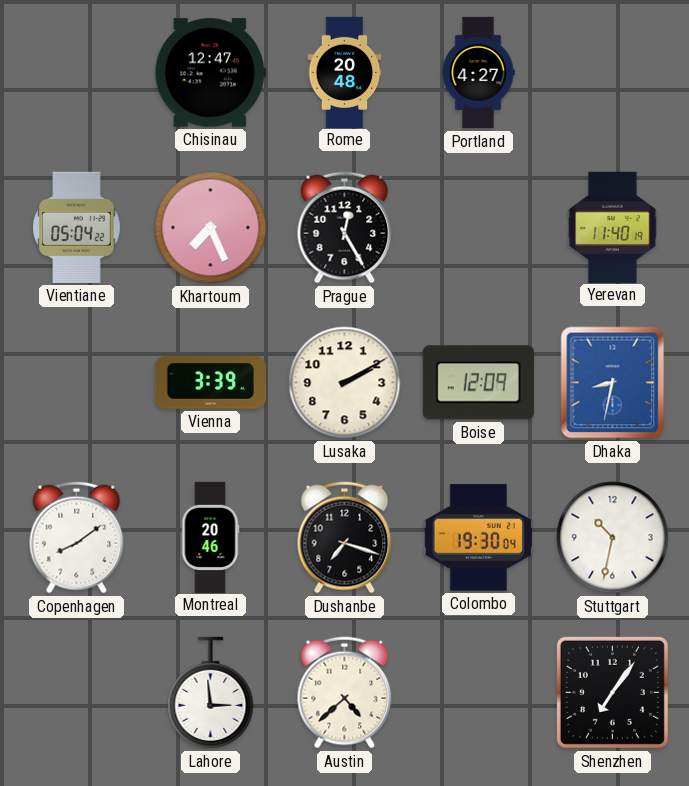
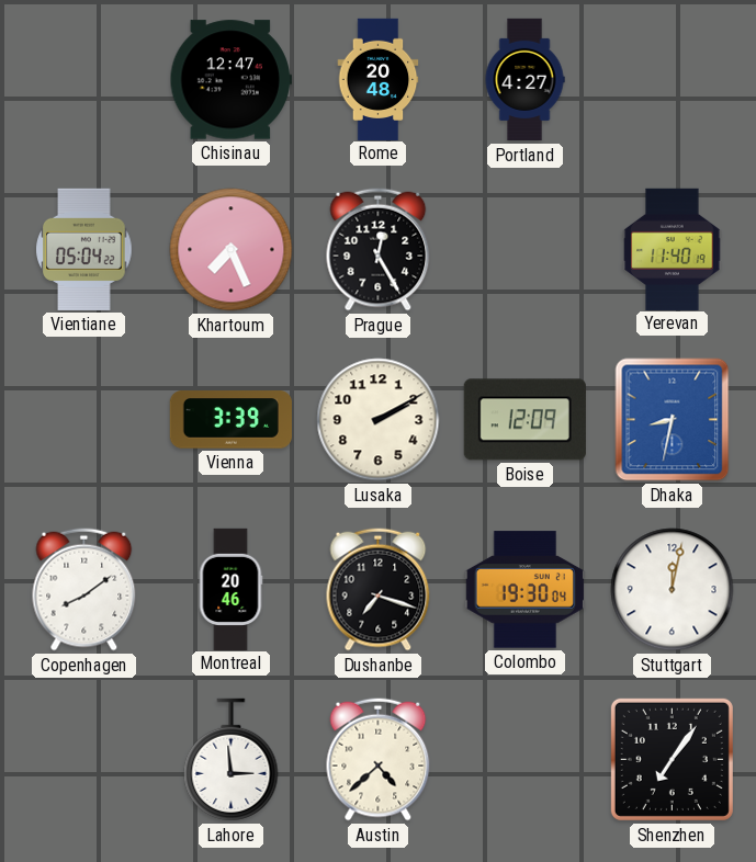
Stuttgart: 10:32 -> 12:02
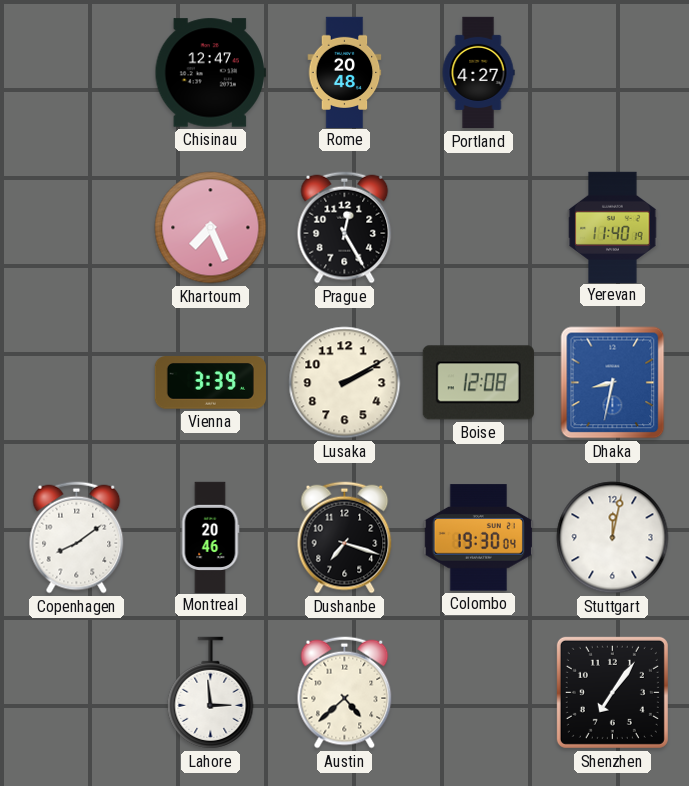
Vientiane: 05:04 -> none
Boise: 12:09 -> 12:08
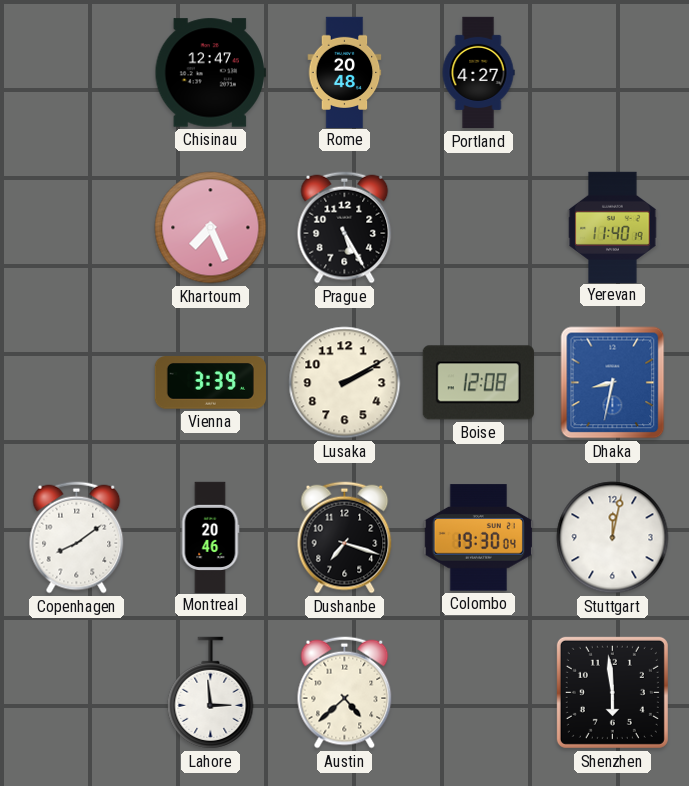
Prague: 12:25 -> 5:25
Shenzhen: 7:06 -> 5:59
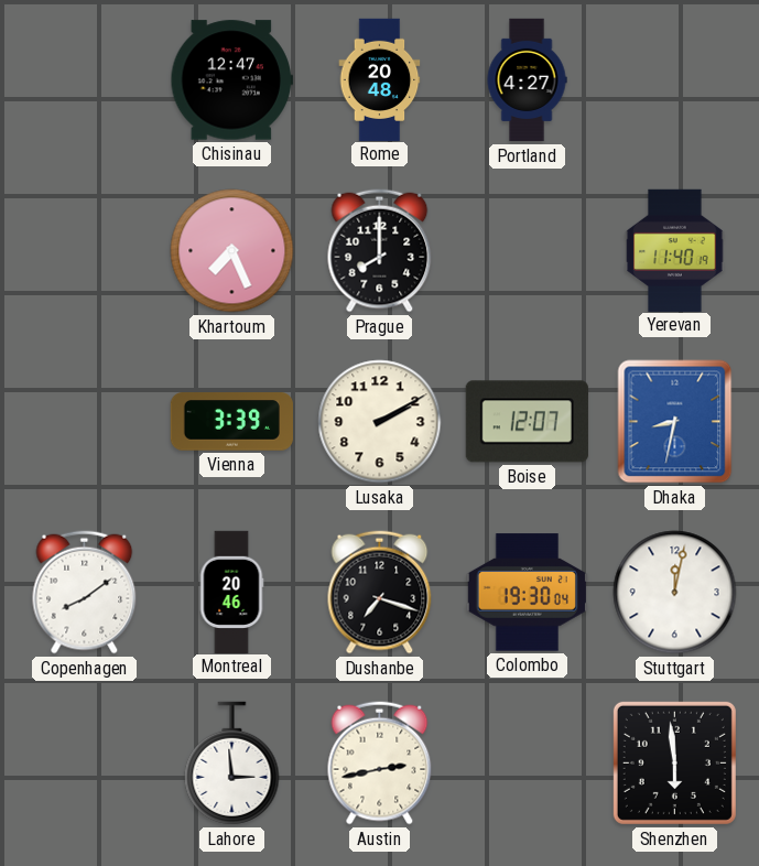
Prague: 5:25 -> 8:00
Boise: 12:08 -> 12:07
Austin: 4:38 -> 2:43
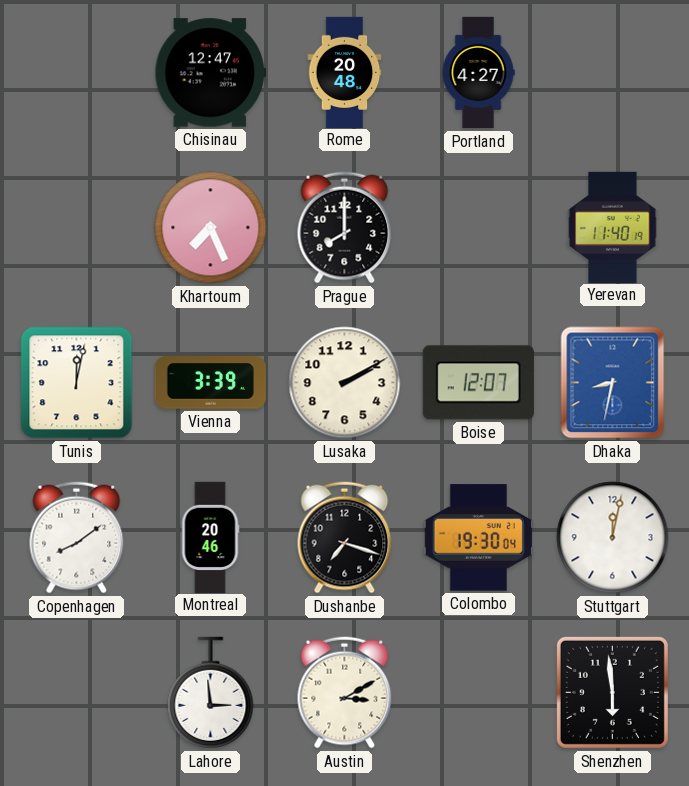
Tunis: none -> 12:02
Austin: 2:43 -> 3:10
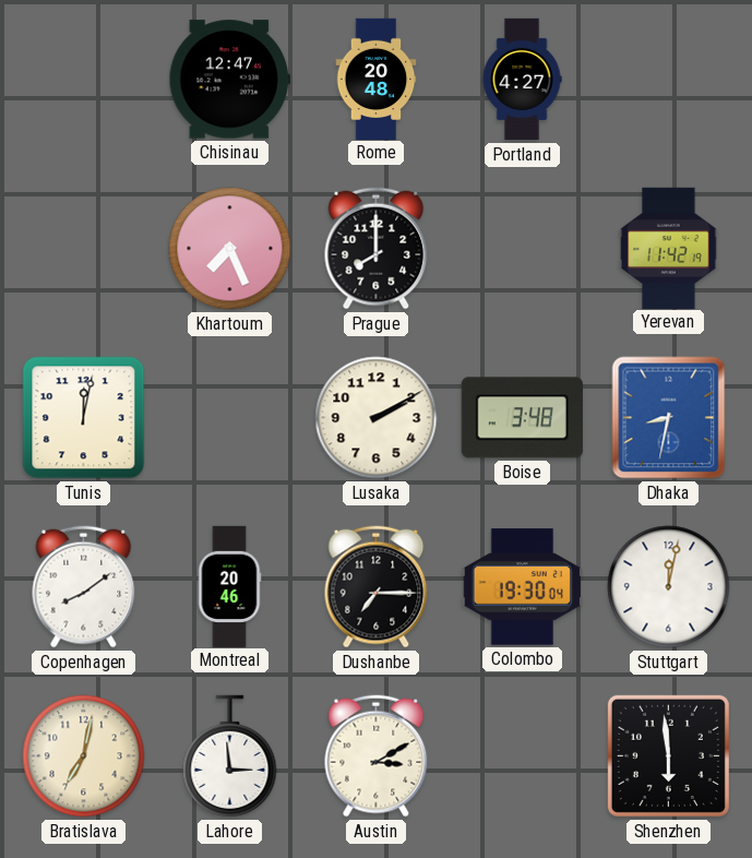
Yerevan: 11:40 -> 11:42
Vienna: 3:39 -> none
Boise: 12:07 -> 3:48
Dushanbe: 7:18 -> 7:15
Bratislava: none -> 7:02
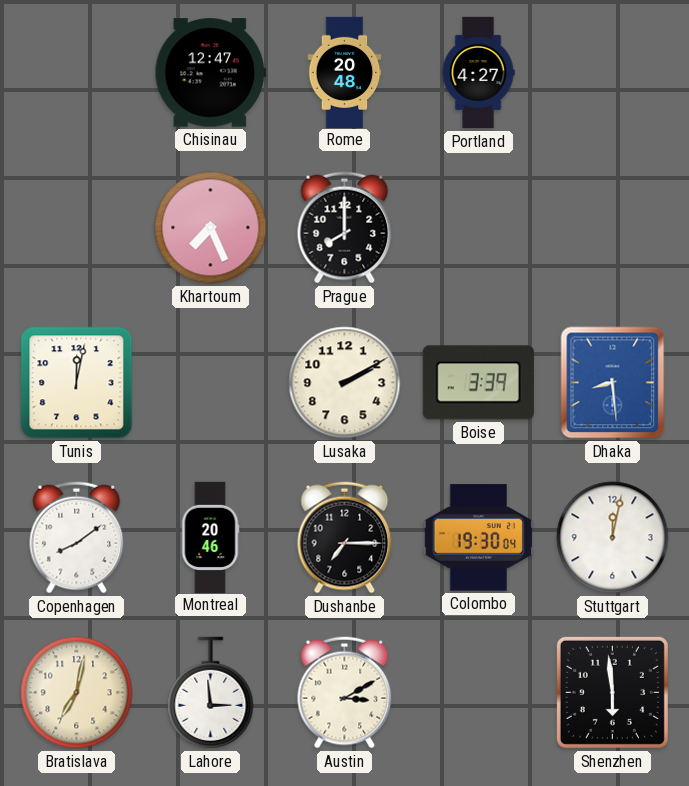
Yerevan: 11:42 -> none
Boise: 3:48 -> 3:39
Dhaka: 8:32 -> 8:29
